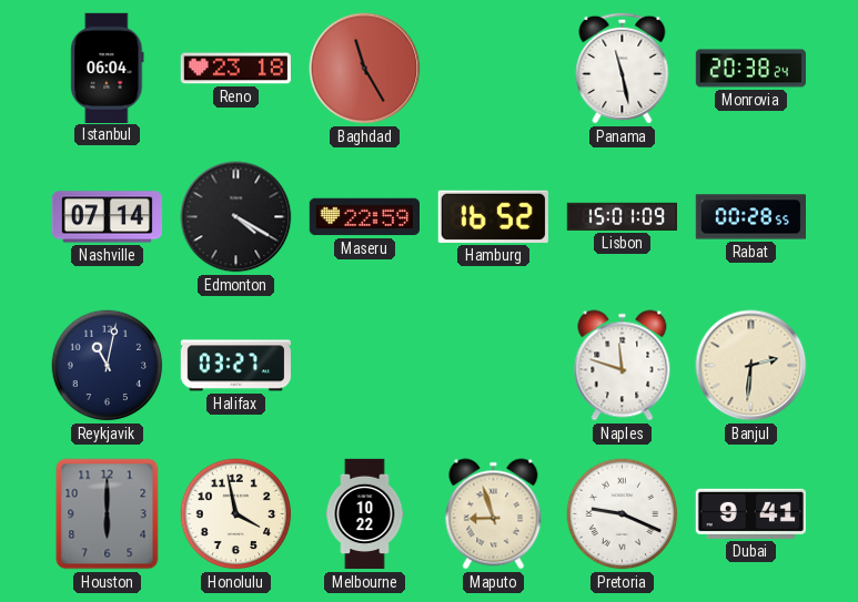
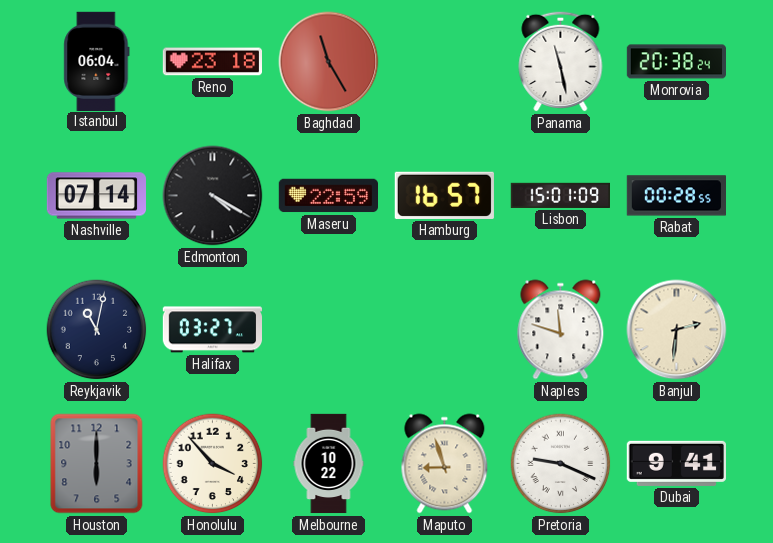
Hamburg: 16:52 -> 16:57
Honolulu: 3:58 -> 3:53
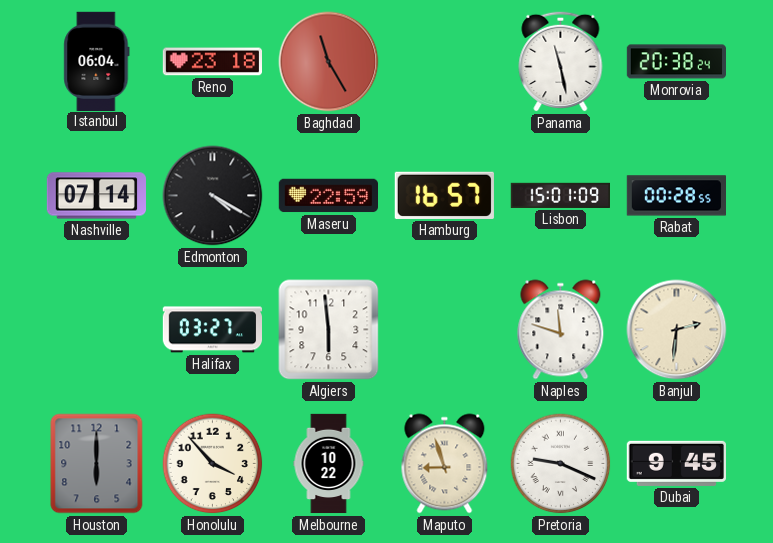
Reykjavik: 11:02 -> none
Algiers: none -> 5:59
Dubai: 9:41 -> 9:45
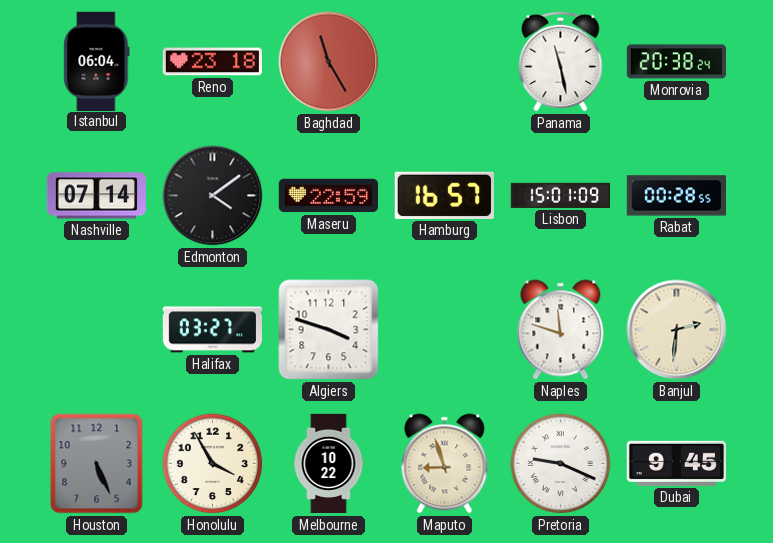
Edmonton: 4:20 -> 4:09
Algiers: 5:59 -> 3:48
Houston: 6:00 -> 5:26
Honolulu: 3:53 -> 3:55
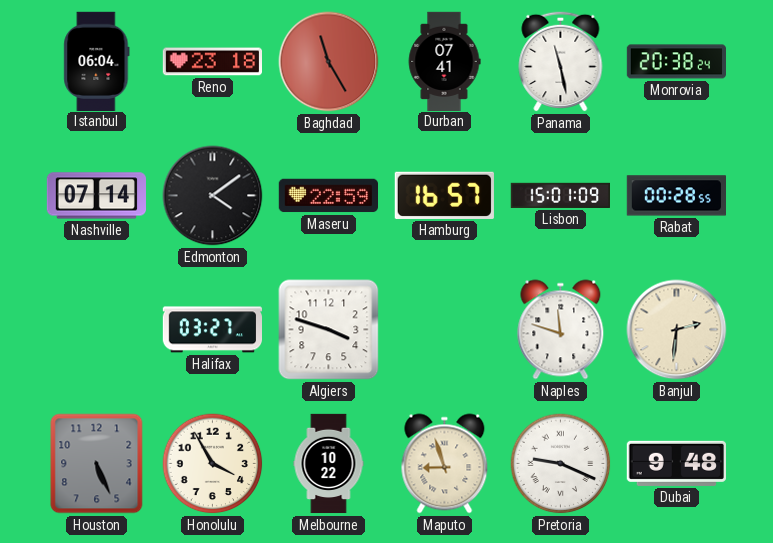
Durban: none -> 07:41
Dubai: 9:45 -> 9:48
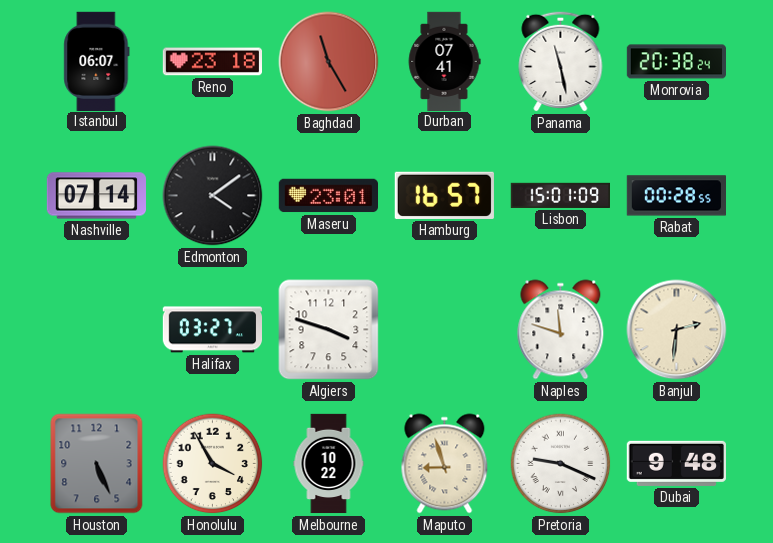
Istanbul: 06:04 -> 06:07
Maseru: 22:59 -> 23:01
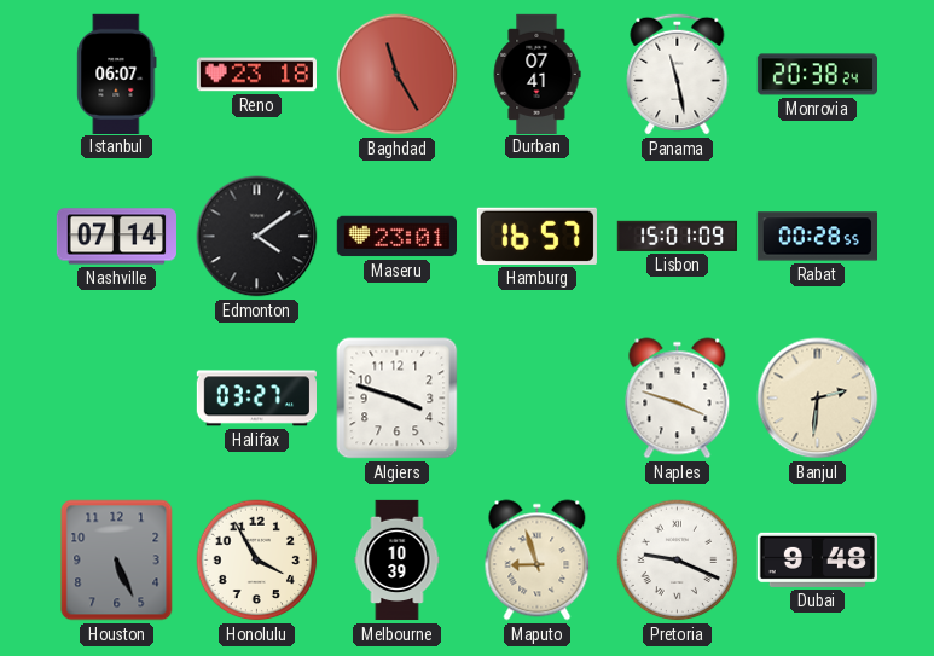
Naples: 11:48 -> 3:48
Melbourne: 10:22 -> 10:39
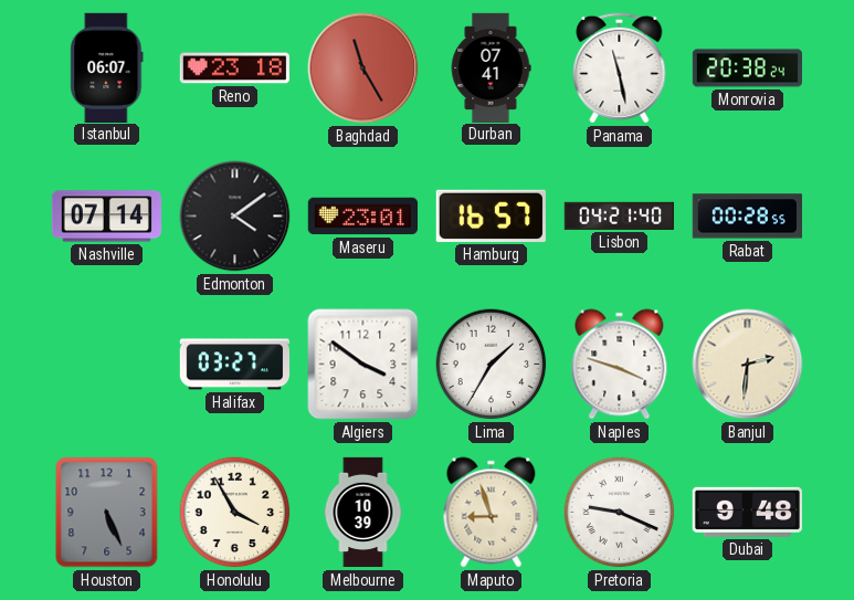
Lisbon: 15:01 -> 04:21
Algiers: 3:48 -> 3:51
Lima: none -> 1:35
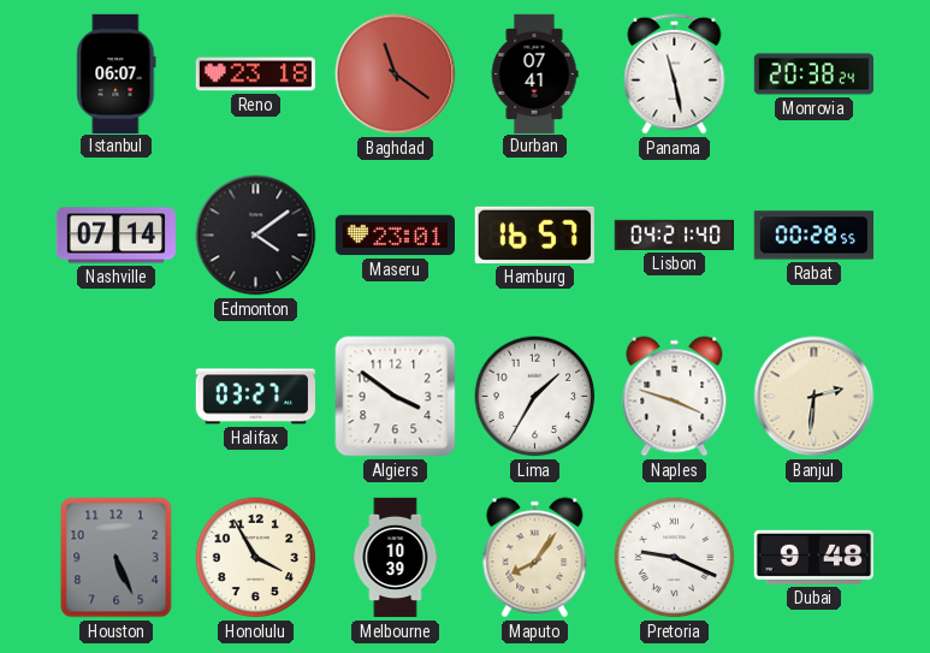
Baghdad: 11:25 -> 11:21
Maputo: 8:57 -> 8:06
